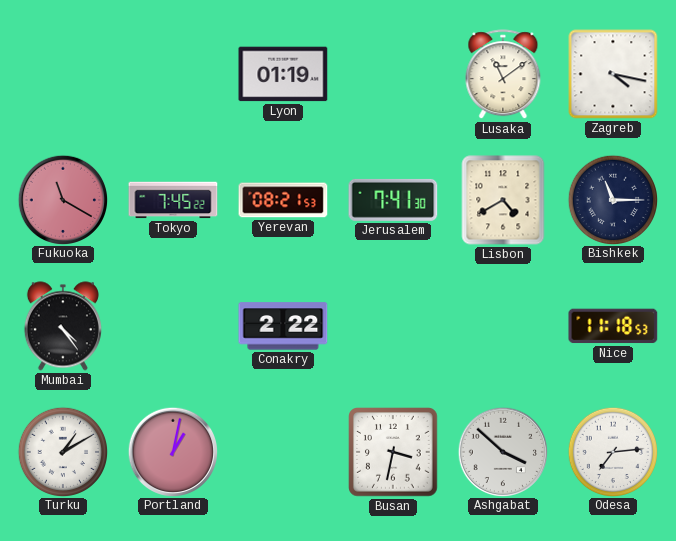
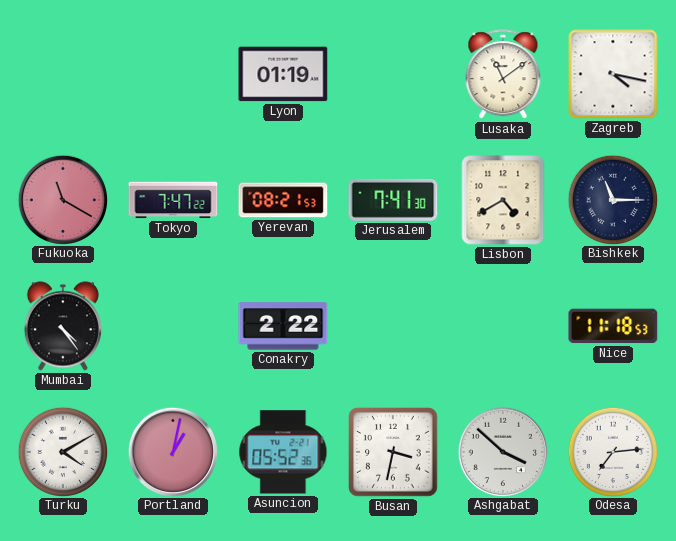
Tokyo: 7:45 -> 7:47
Turku: 1:10 -> 4:10
Asuncion: none -> 05:52
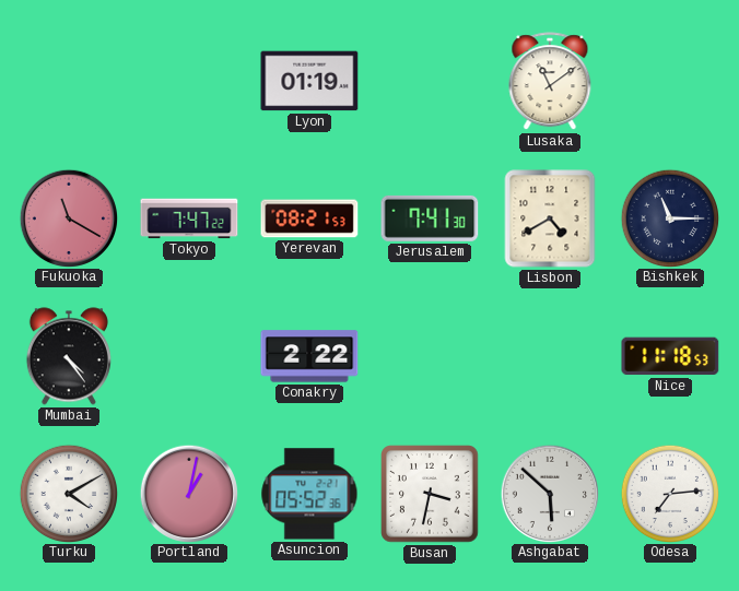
Zagreb: 4:17 -> none
Ashgabat: 3:52 -> 5:52
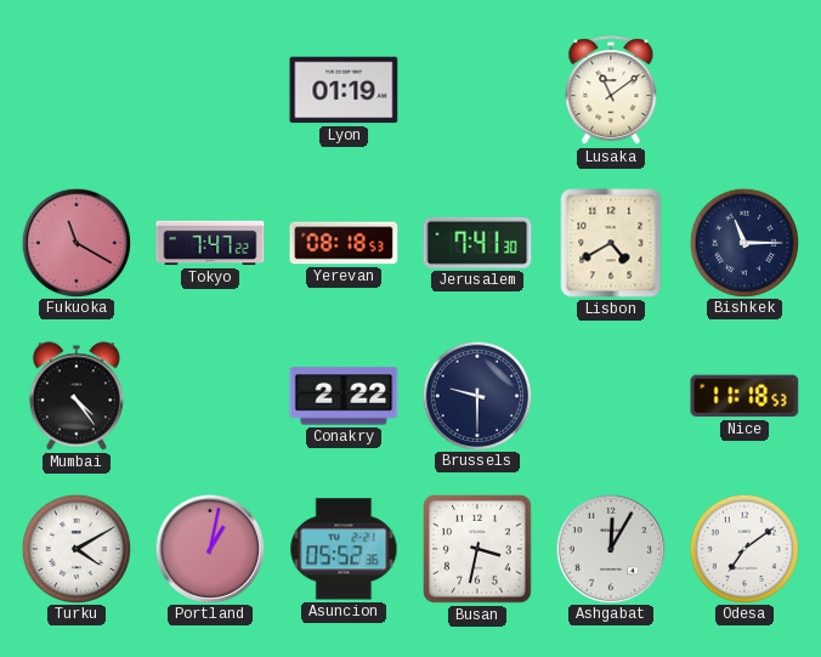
Yerevan: 08:21 -> 08:18
Brussels: none -> 9:30
Ashgabat: 5:52 -> 12:05
Odesa: 7:14 -> 7:09
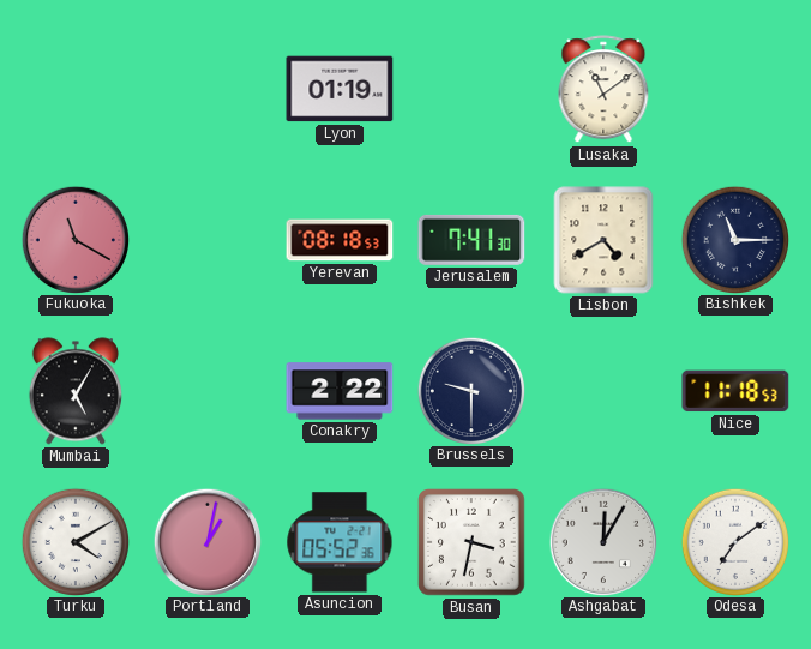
Tokyo: 7:47 -> none
Mumbai: 4:24 -> 5:05
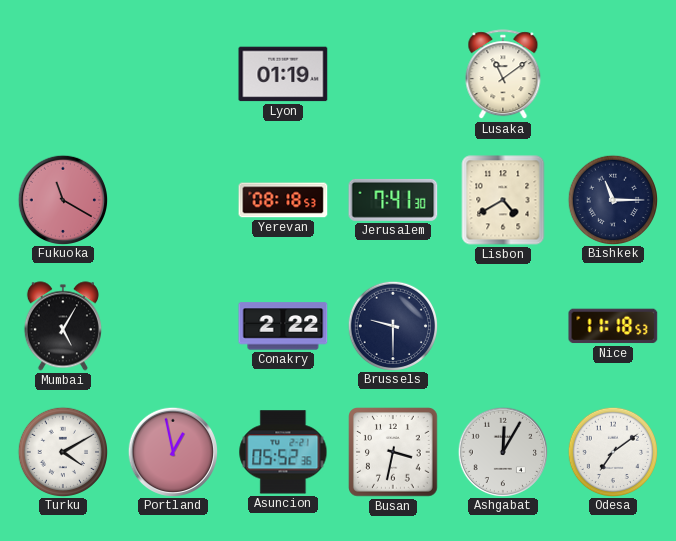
Portland: 1:02 -> 12:58
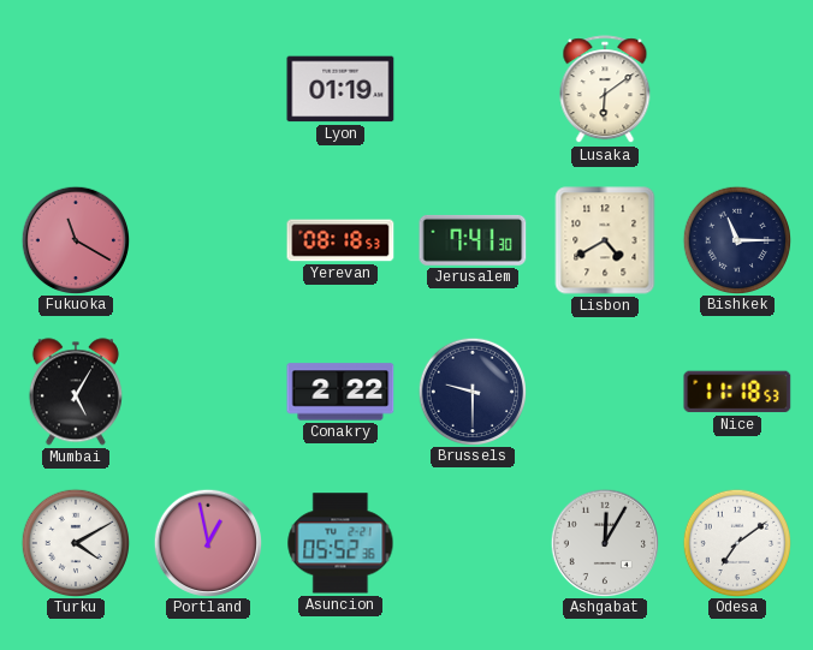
Lusaka: 11:09 -> 6:09
Busan: 3:32 -> none
